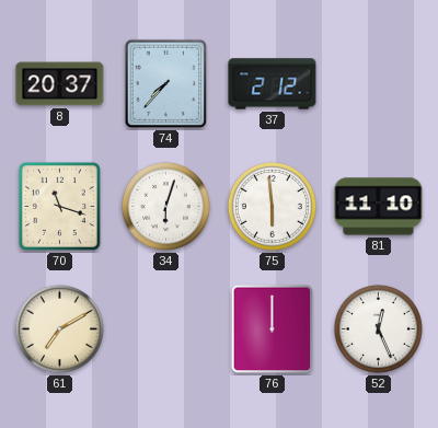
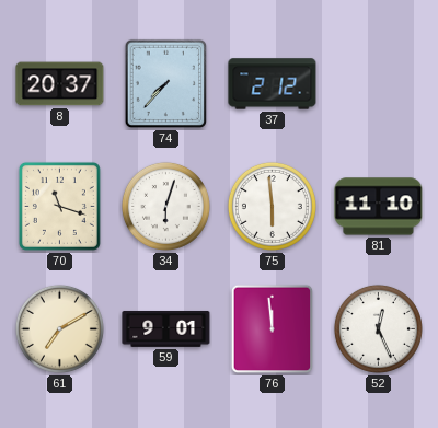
59: none -> 9:01
76: 12:00 -> 11:59
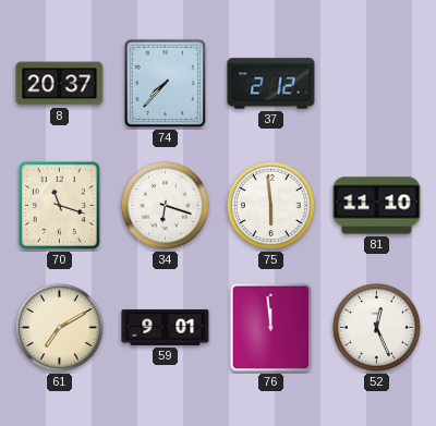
34: 6:03 -> 6:18
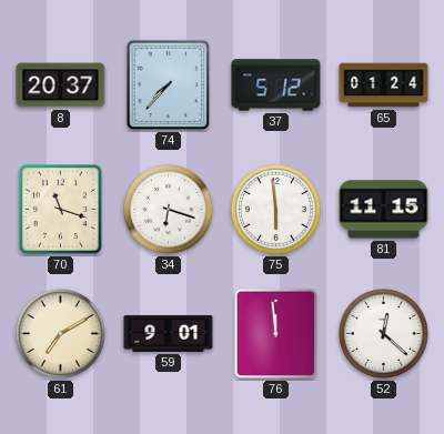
37: 2:12 -> 5:12
65: none -> 01:24
81: 11:10 -> 11:15
52: 12:26 -> 12:22
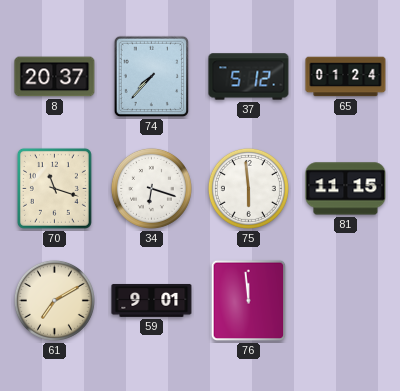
52: 12:22 -> none
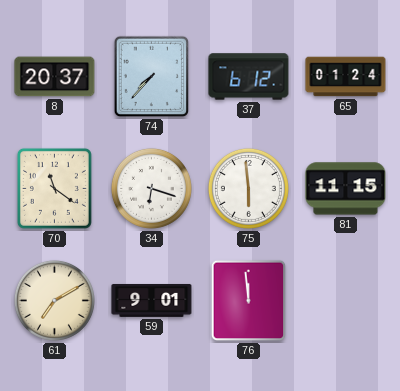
37: 5:12 -> 6:12
70: 11:18 -> 11:21
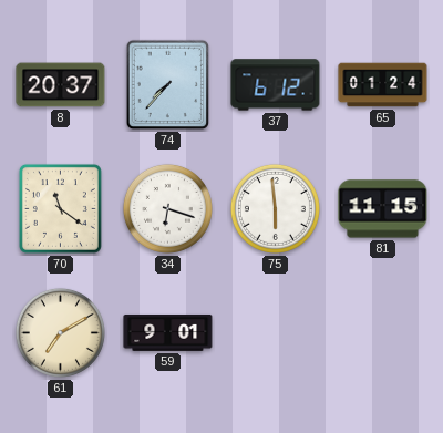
76: 11:59 -> none
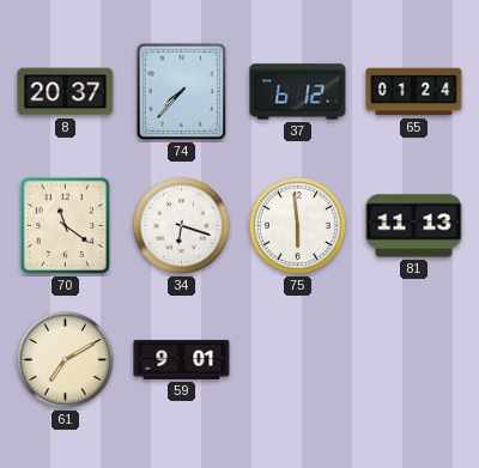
81: 11:15 -> 11:13
